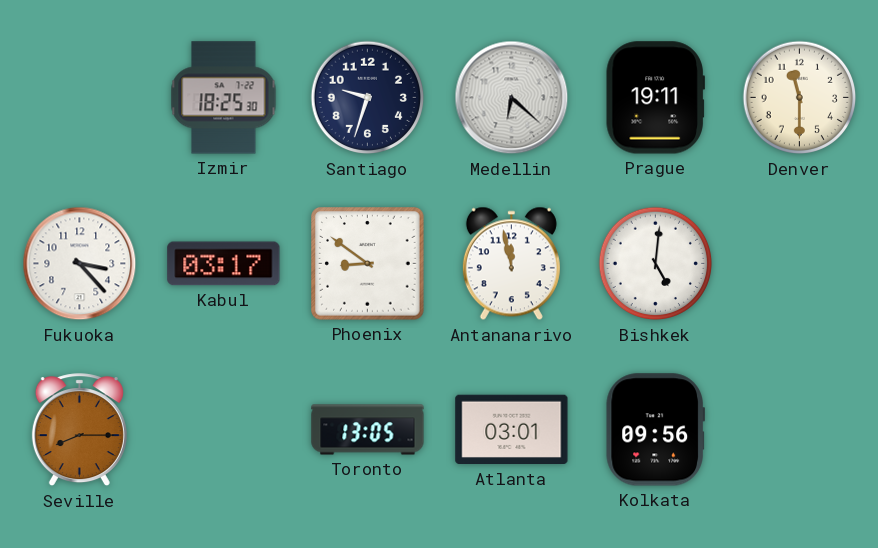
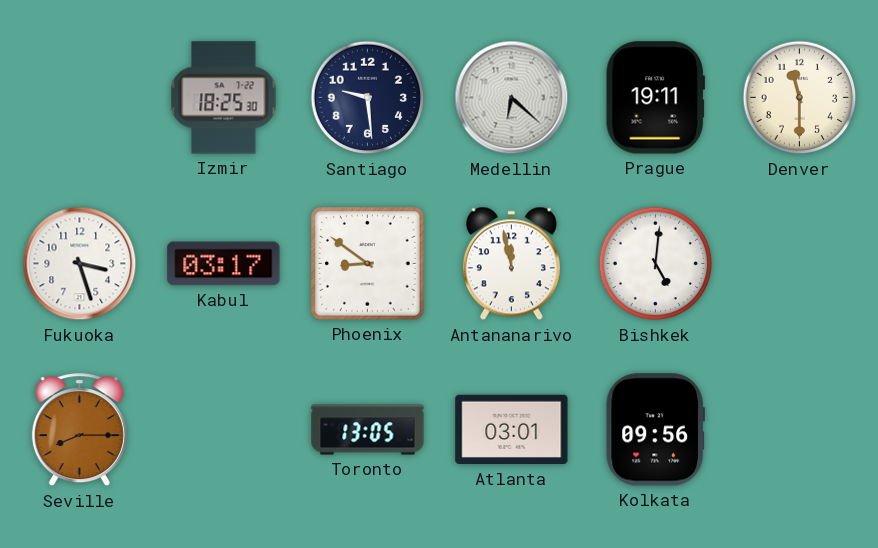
Santiago: 9:33 -> 9:29
Fukuoka: 3:23 -> 3:27
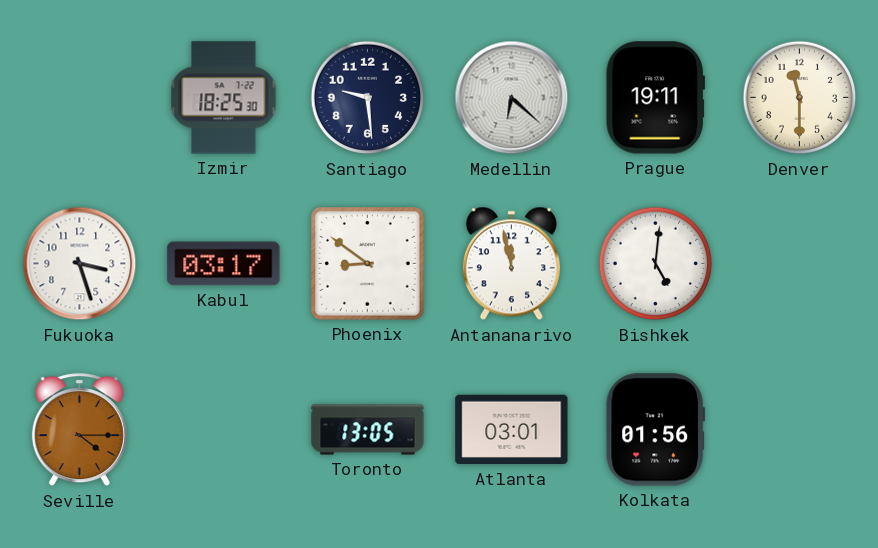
Seville: 8:15 -> 4:15
Kolkata: 09:56 -> 01:56
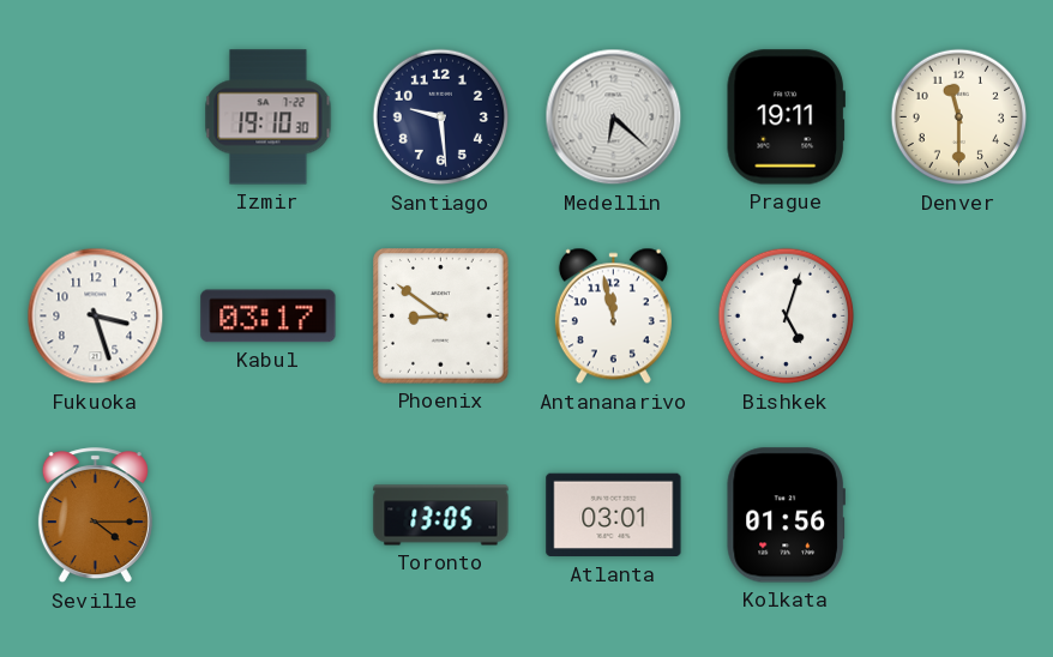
Izmir: 18:25 -> 19:10
Bishkek: 5:01 -> 5:03
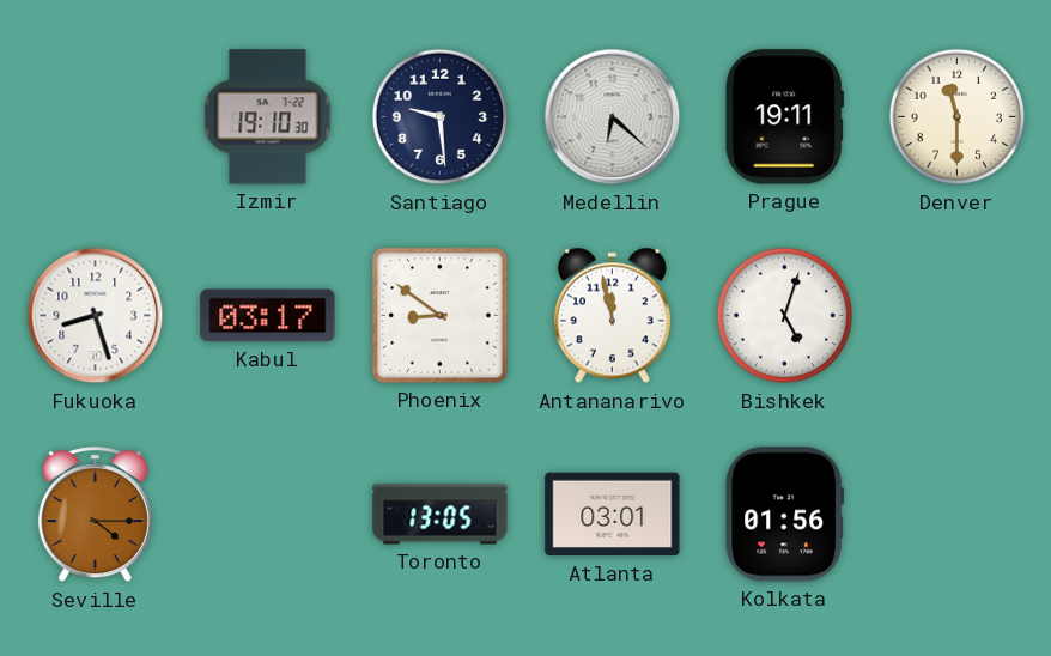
Fukuoka: 3:27 -> 8:27
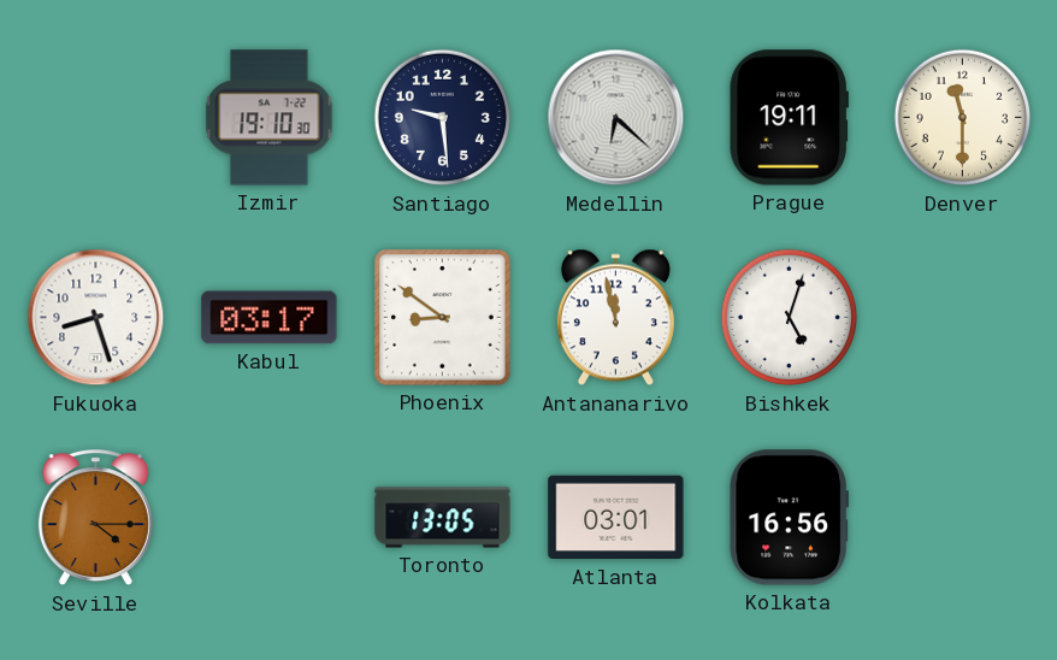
Kolkata: 01:56 -> 16:56
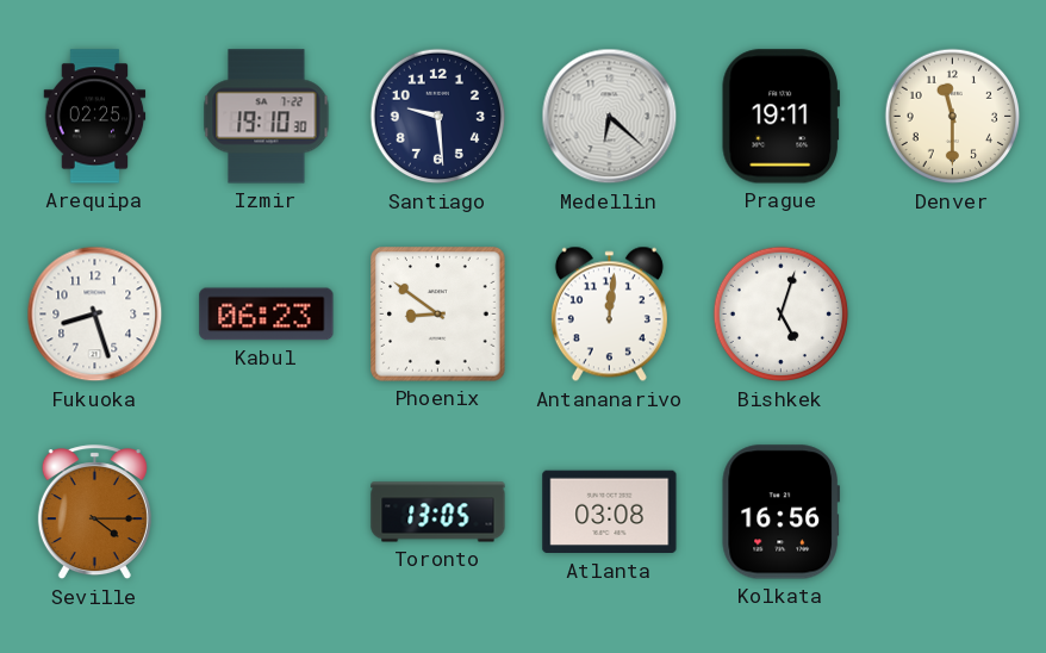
Arequipa: none -> 02:25
Kabul: 03:17 -> 06:23
Antananarivo: 11:58 -> 12:01
Atlanta: 03:01 -> 03:08
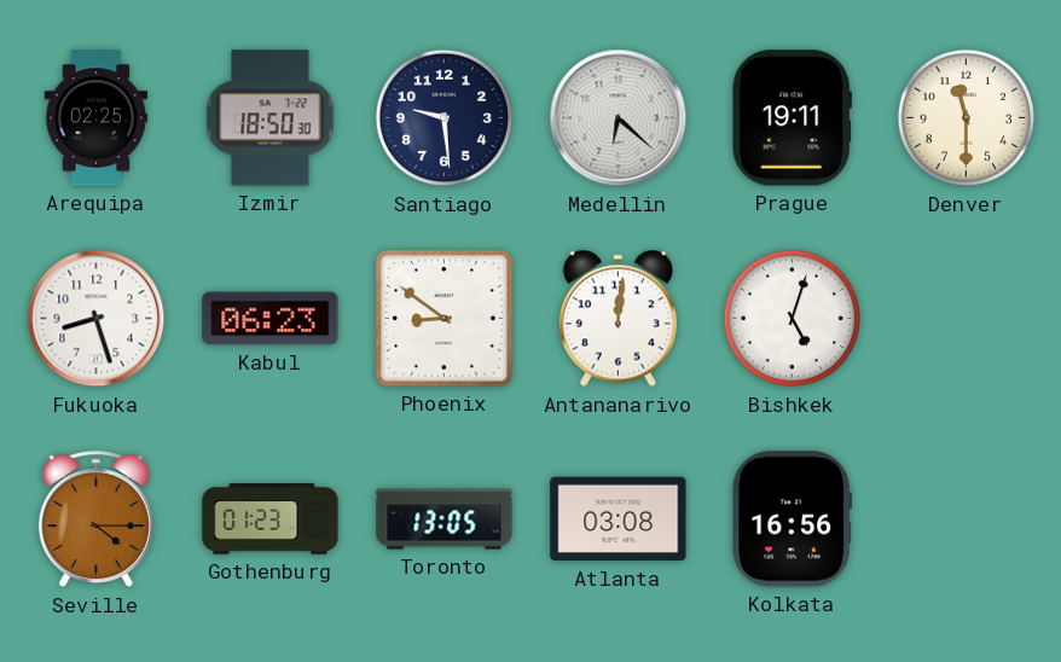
Izmir: 19:10 -> 18:50
Gothenburg: none -> 01:23
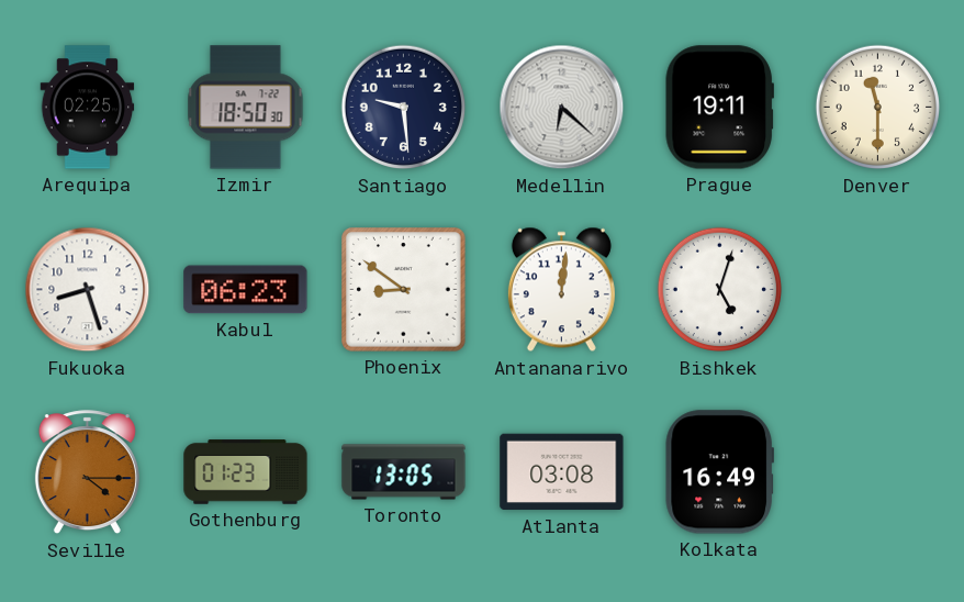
Kolkata: 16:56 -> 16:49
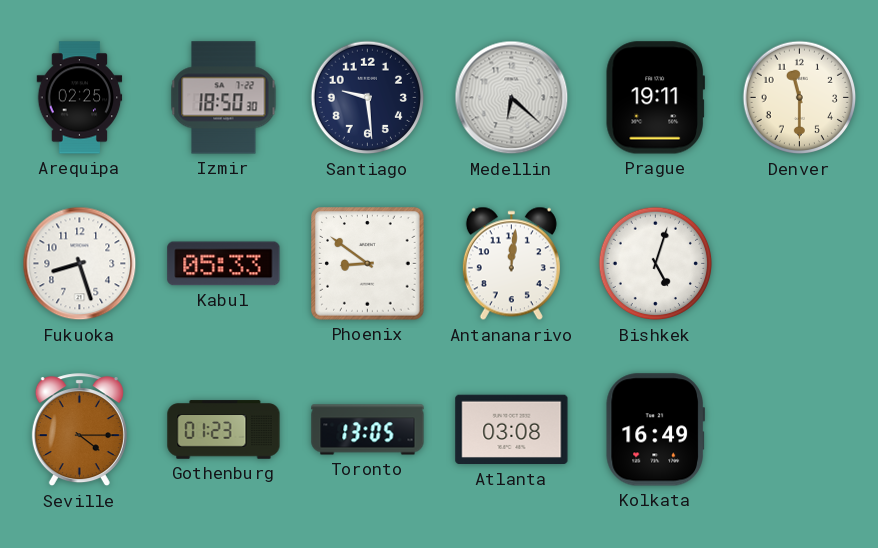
Kabul: 06:23 -> 05:33
